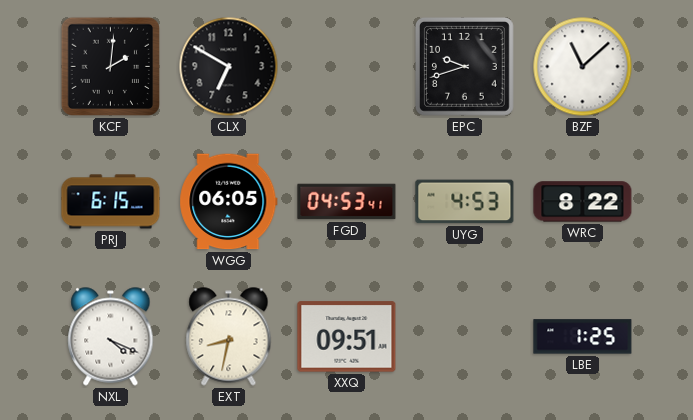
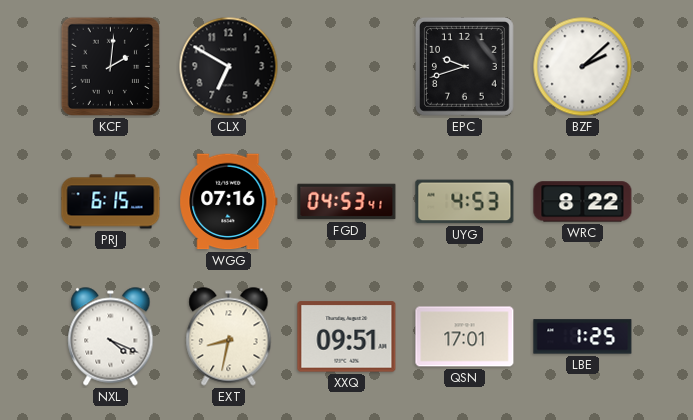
BZF: 11:08 -> 2:08
WGG: 06:05 -> 07:16
QSN: none -> 17:01
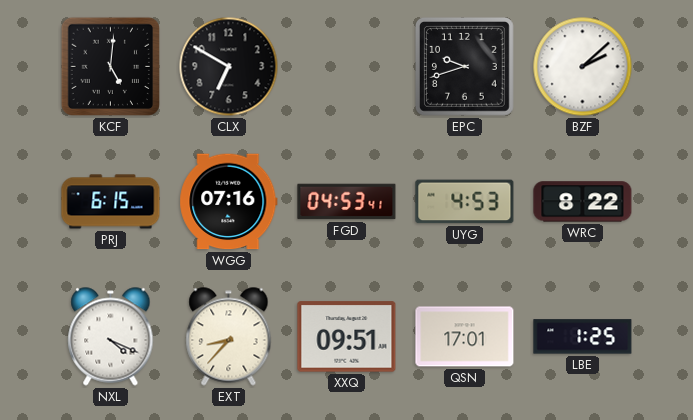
KCF: 2:01 -> 5:01
EXT: 8:32 -> 8:37
